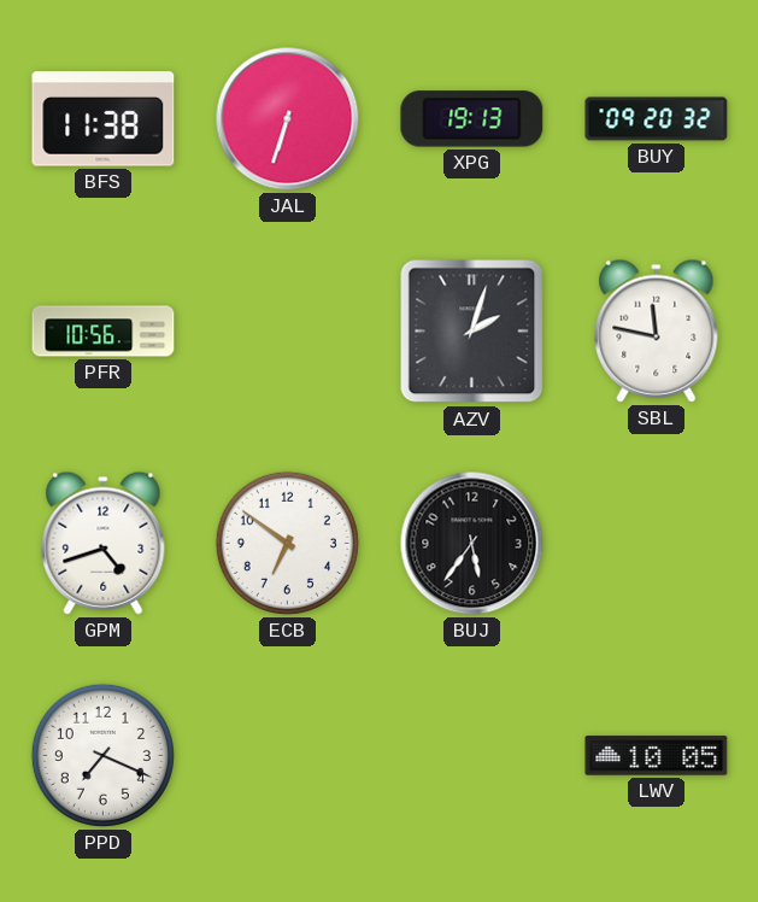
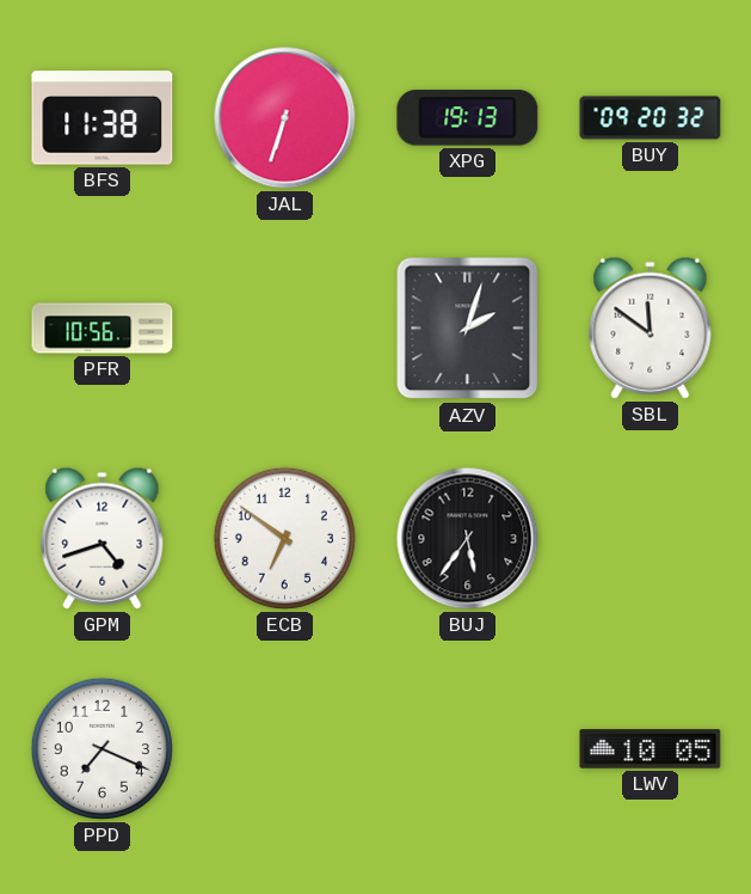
SBL: 11:47 -> 11:51
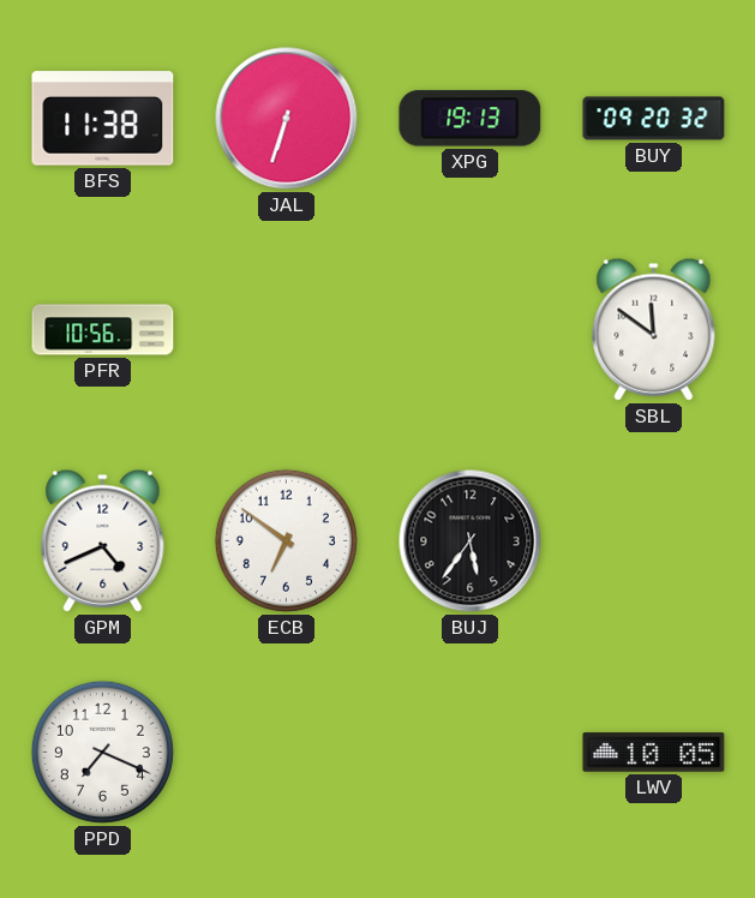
AZV: 2:03 -> none
GPM: 4:42 -> 4:41
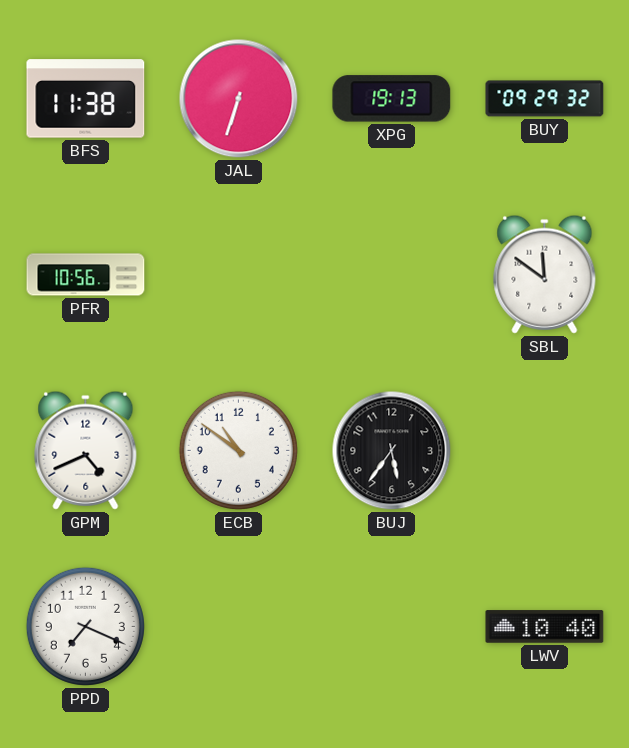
BUY: 09:20 -> 09:29
ECB: 6:51 -> 10:51
LWV: 10:05 -> 10:40
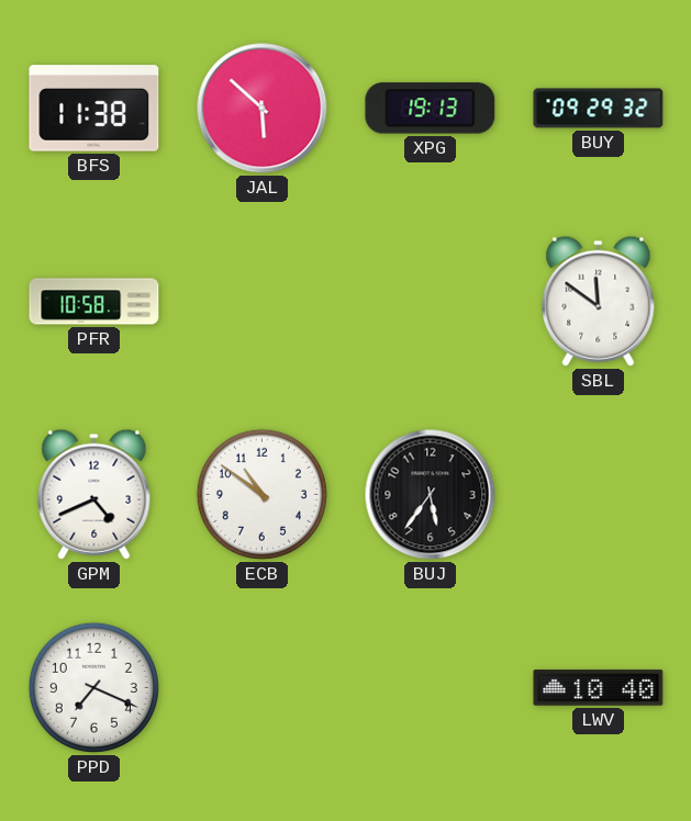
JAL: 6:33 -> 5:52
PFR: 10:56 -> 10:58
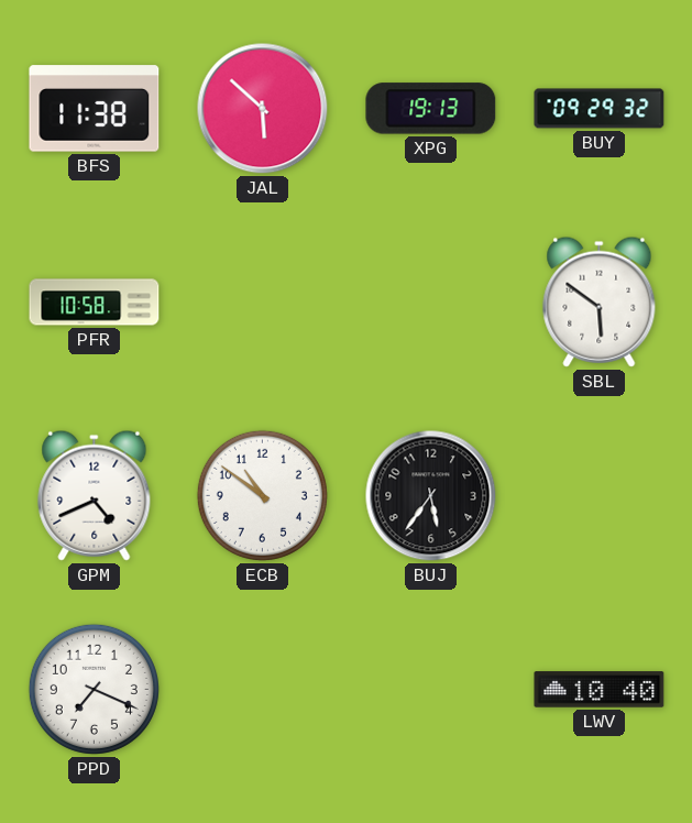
SBL: 11:51 -> 5:51
